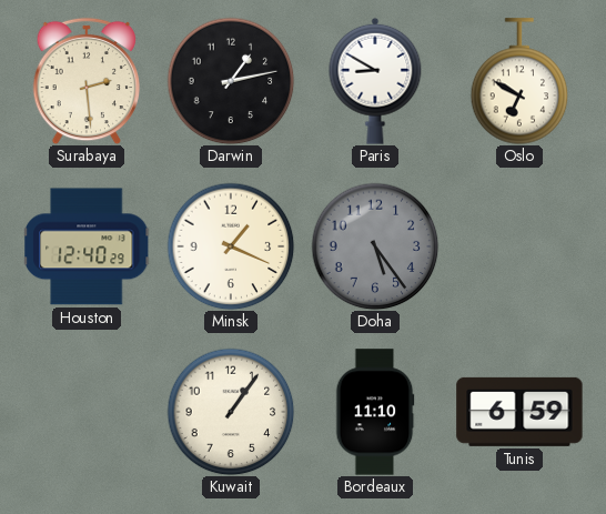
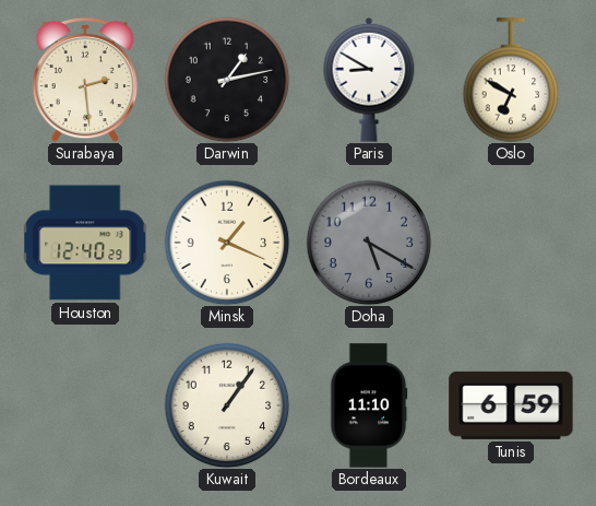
Doha: 5:24 -> 5:20
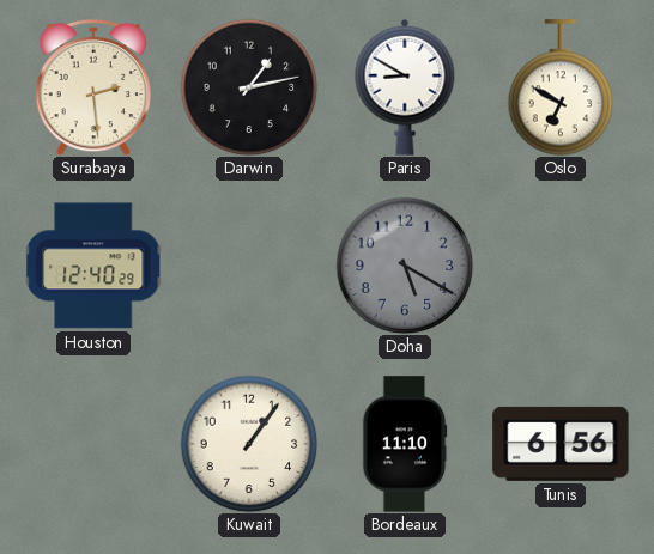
Minsk: 1:19 -> none
Tunis: 6:59 -> 6:56
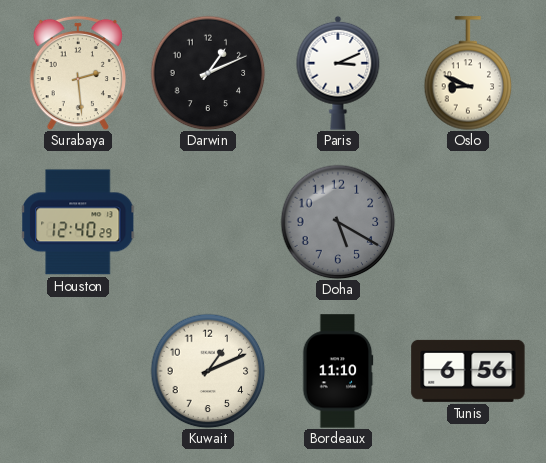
Darwin: 1:13 -> 1:11
Paris: 8:50 -> 3:11
Oslo: 6:50 -> 8:49
Kuwait: 1:06 -> 1:11
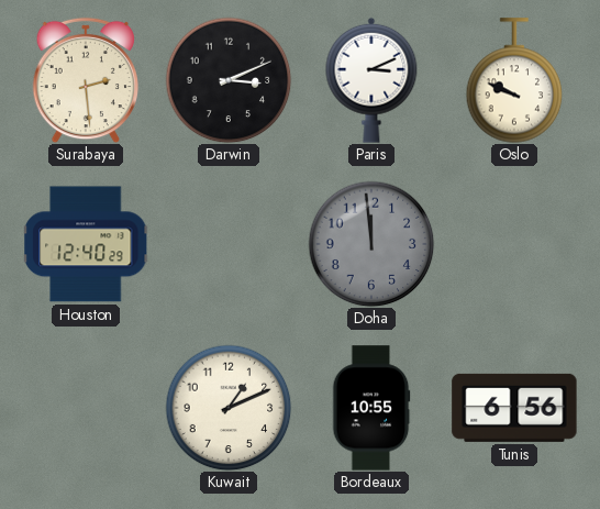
Darwin: 1:11 -> 3:11
Oslo: 8:49 -> 9:49
Doha: 5:20 -> 11:59
Bordeaux: 11:10 -> 10:55
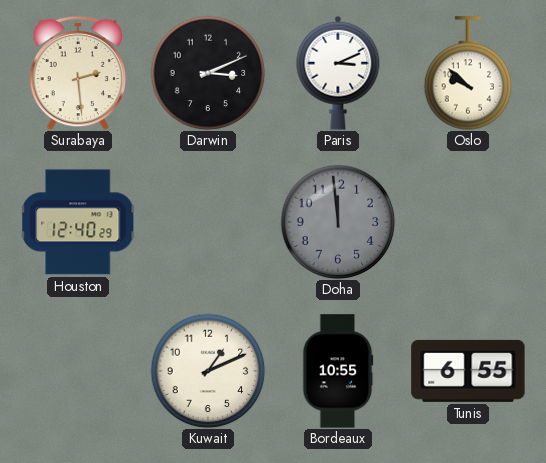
Oslo: 9:49 -> 9:52
Tunis: 6:56 -> 6:55
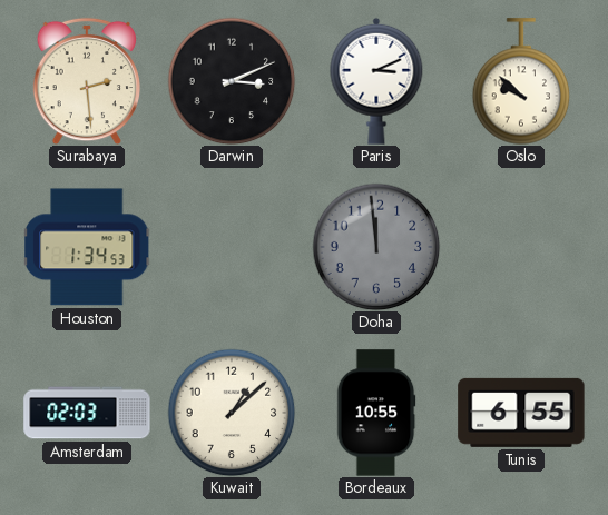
Houston: 12:40 -> 1:34
Amsterdam: none -> 02:03
Kuwait: 1:11 -> 1:08
